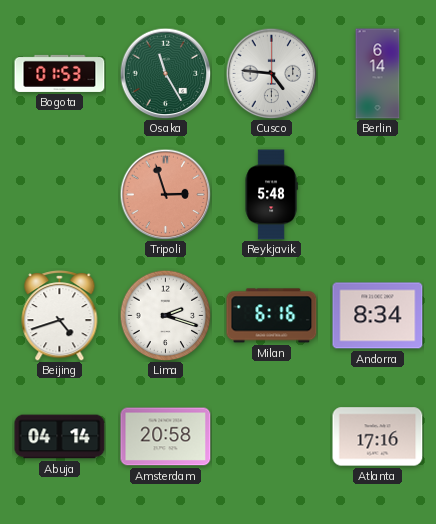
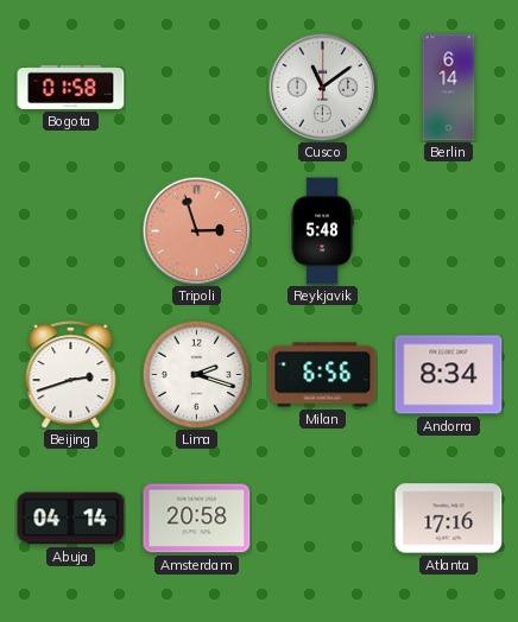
Bogota: 01:53 -> 01:58
Osaka: 11:25 -> none
Cusco: 4:46 -> 11:09
Beijing: 4:42 -> 2:42
Milan: 6:16 -> 6:56
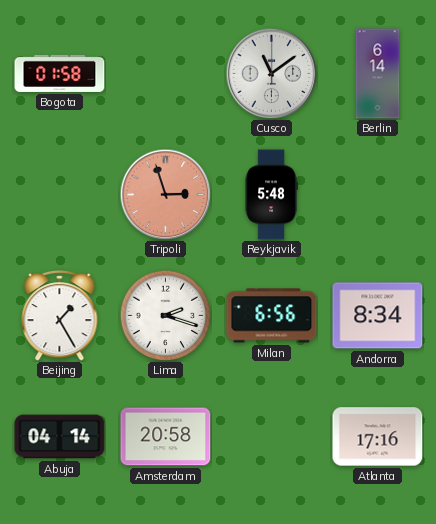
Beijing: 2:42 -> 1:25
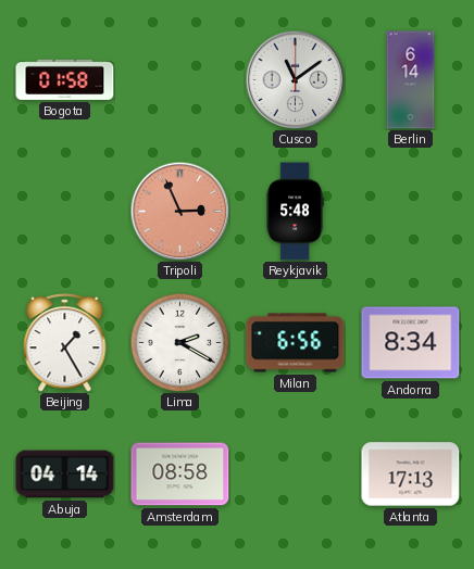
Tripoli: 2:57 -> 2:56
Lima: 2:18 -> 2:20
Amsterdam: 20:58 -> 08:58
Atlanta: 17:16 -> 17:13
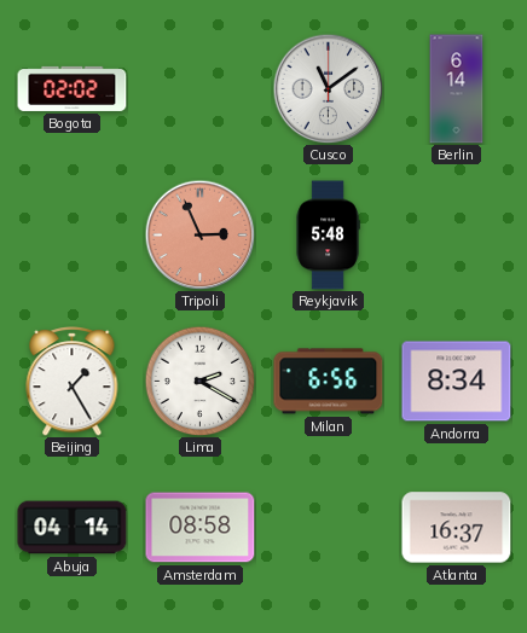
Bogota: 01:58 -> 02:02
Atlanta: 17:13 -> 16:37
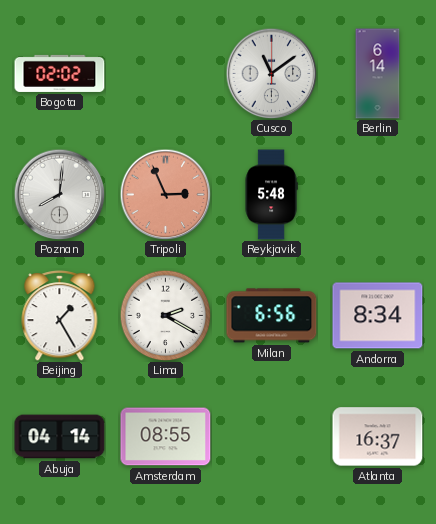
Poznan: none -> 8:01
Amsterdam: 08:58 -> 08:55
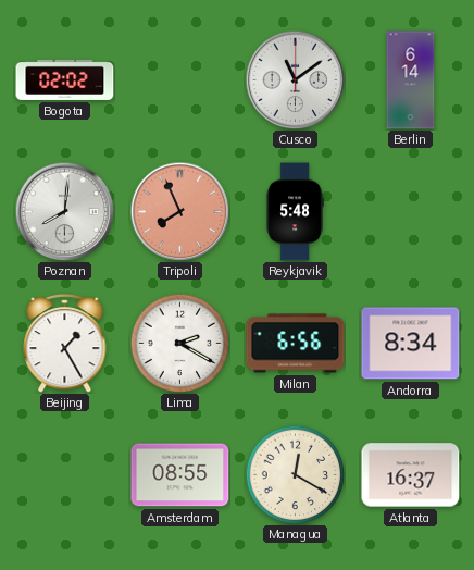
Tripoli: 2:56 -> 7:56
Abuja: 04:14 -> none
Managua: none -> 12:20
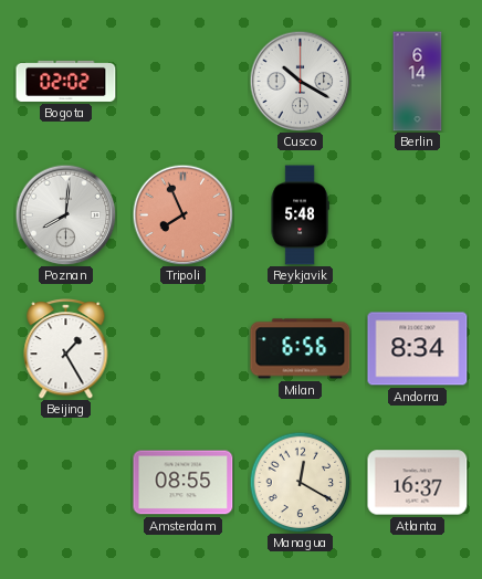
Cusco: 11:09 -> 10:20
Lima: 2:20 -> none
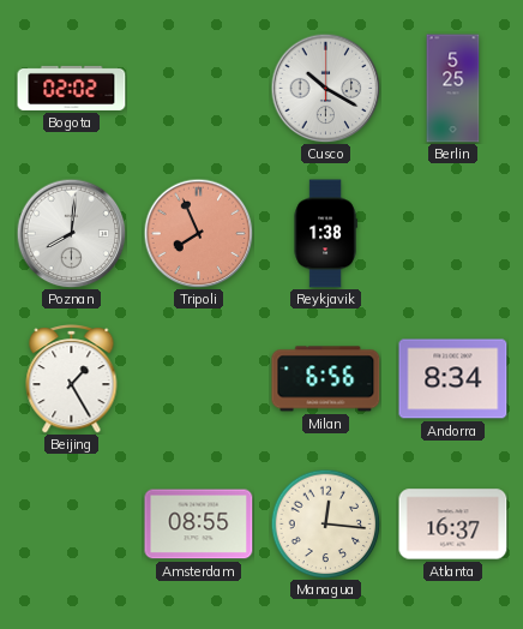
Berlin: 6:14 -> 5:25
Reykjavik: 5:48 -> 1:38
Managua: 12:20 -> 12:16
